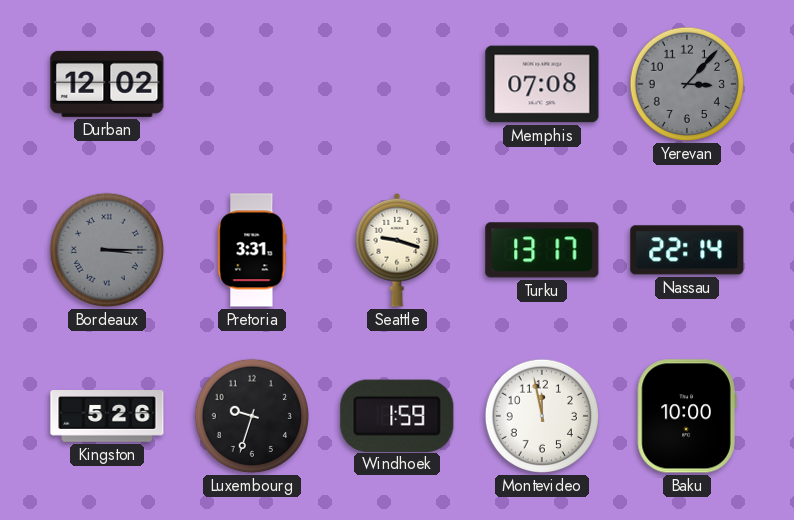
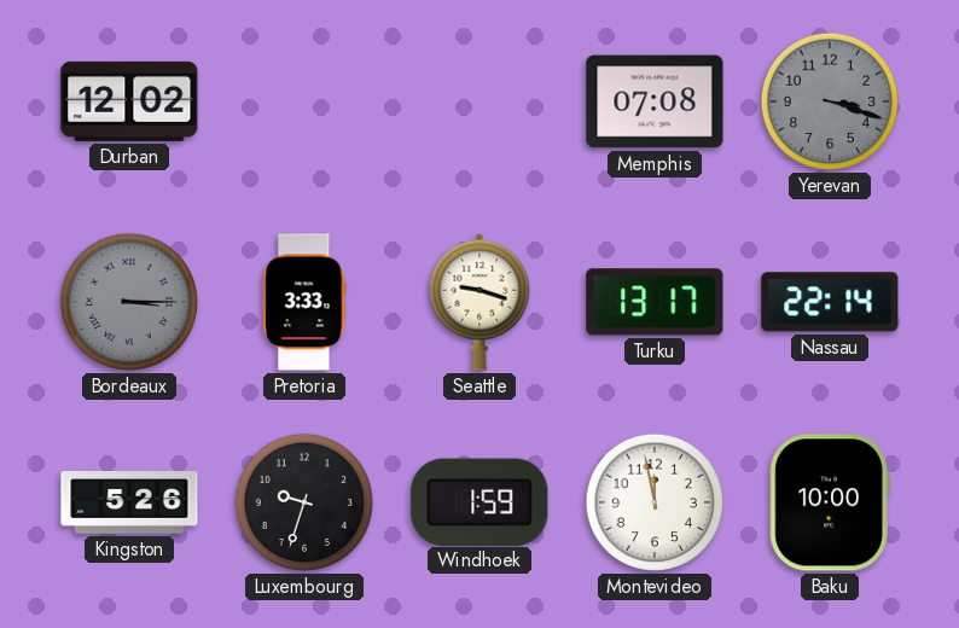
Yerevan: 3:07 -> 3:18
Pretoria: 3:31 -> 3:33
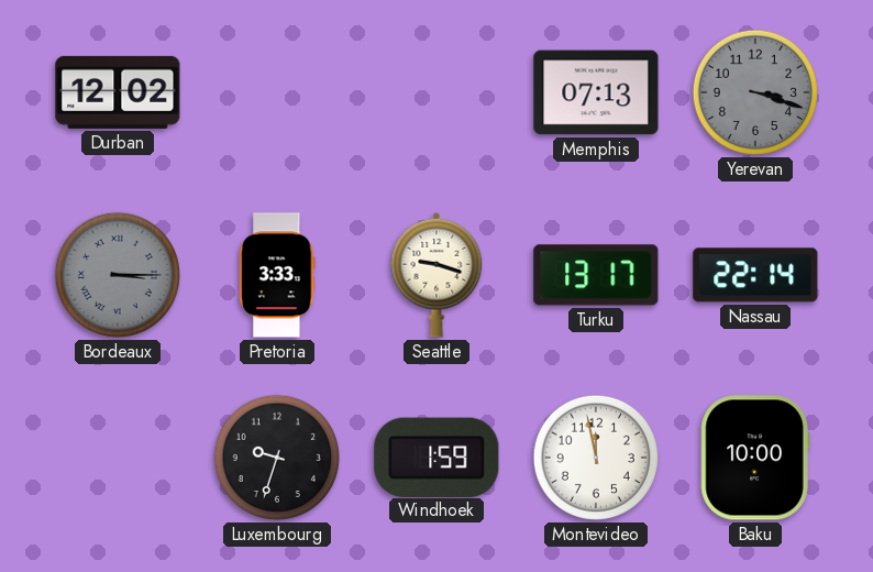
Memphis: 07:08 -> 07:13
Kingston: 5:26 -> none
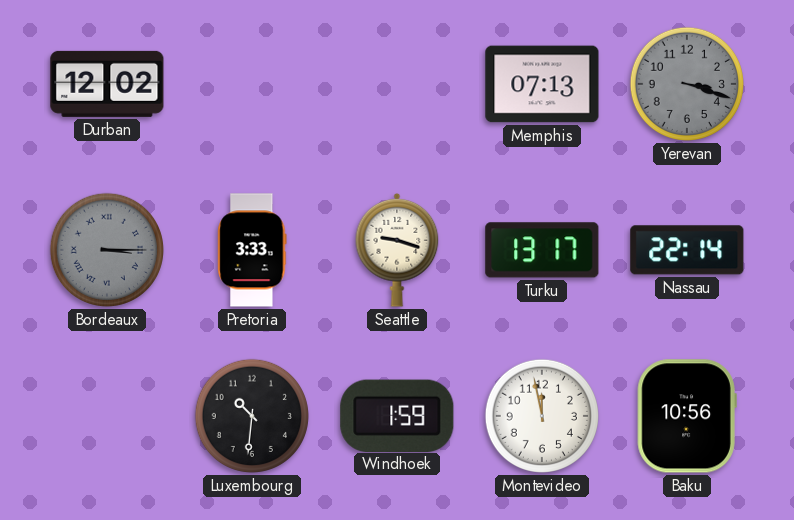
Luxembourg: 9:33 -> 10:31
Baku: 10:00 -> 10:56
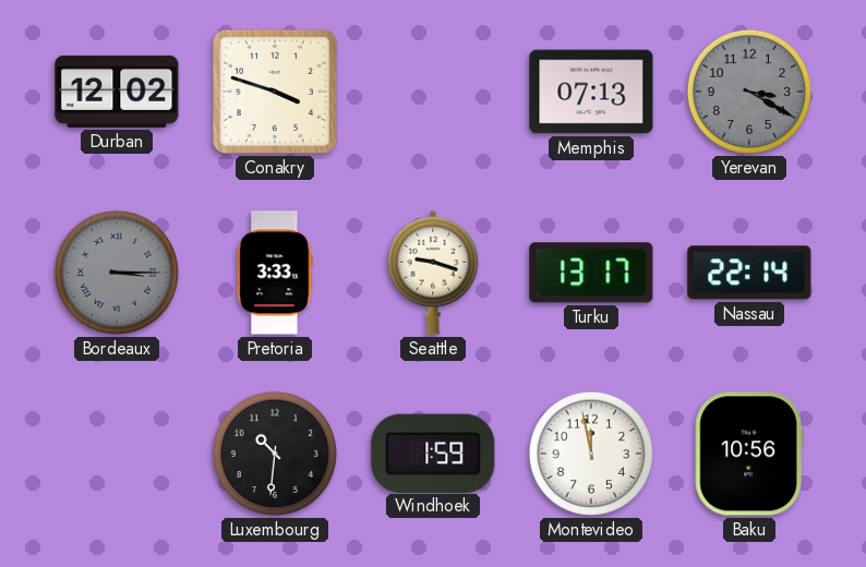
Conakry: none -> 3:48
Yerevan: 3:18 -> 3:20
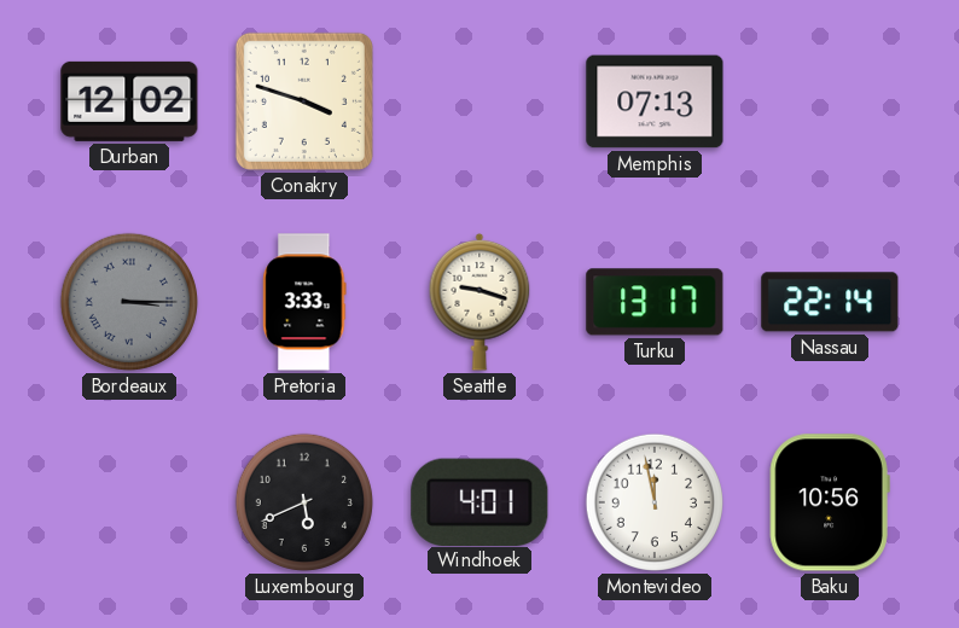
Yerevan: 3:20 -> none
Luxembourg: 10:31 -> 5:41
Windhoek: 1:59 -> 4:01
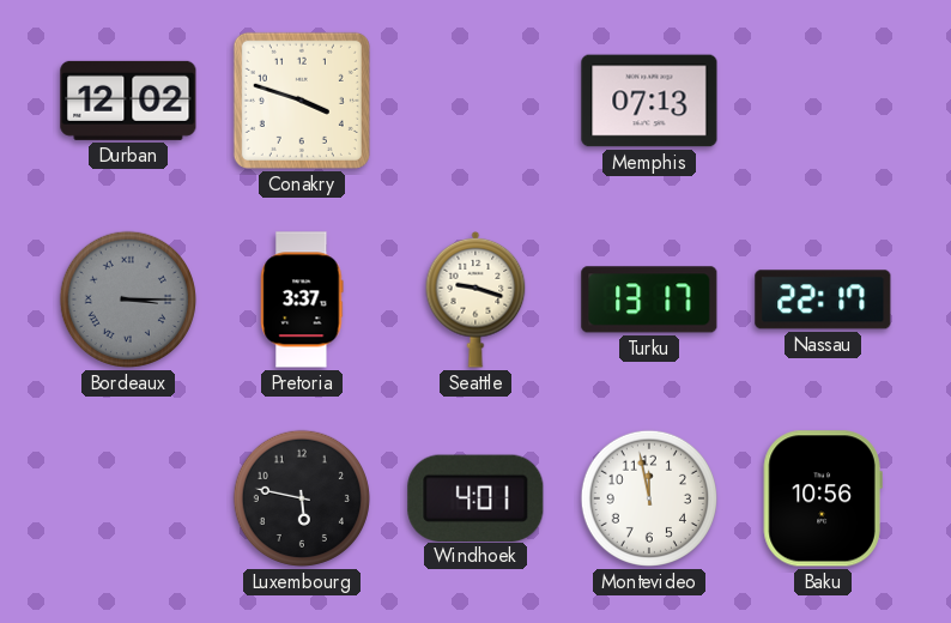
Pretoria: 3:33 -> 3:37
Nassau: 22:14 -> 22:17
Luxembourg: 5:41 -> 5:47
